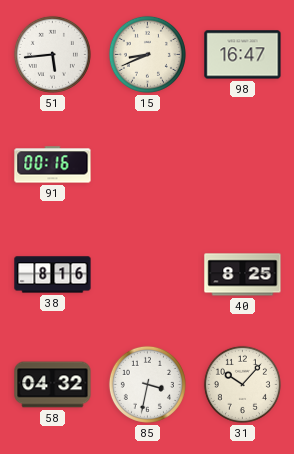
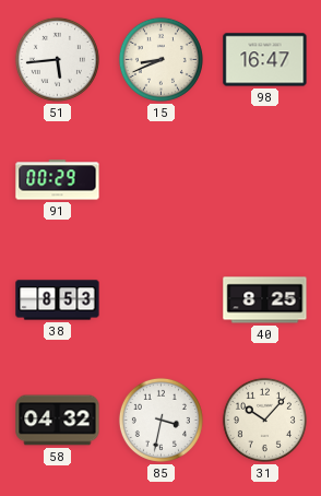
91: 00:16 -> 00:29
38: 8:16 -> 8:53
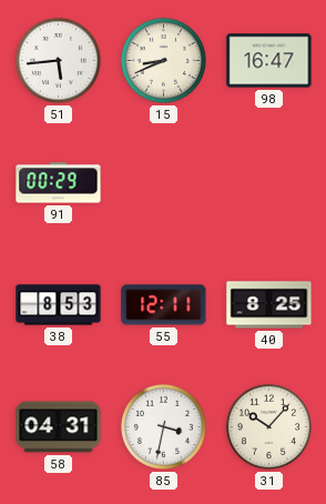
55: none -> 12:11
58: 04:32 -> 04:31
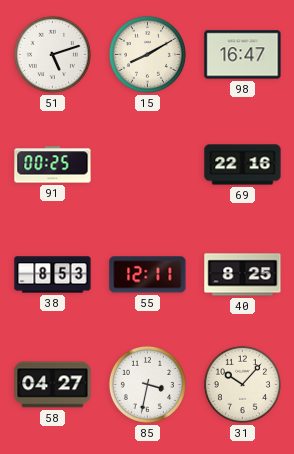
51: 5:44 -> 5:12
15: 8:41 -> 8:10
91: 00:29 -> 00:25
69: none -> 22:16
58: 04:31 -> 04:27
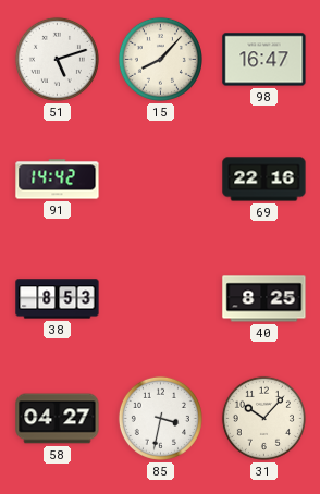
15: 8:10 -> 8:07
91: 00:25 -> 14:42
55: 12:11 -> none
